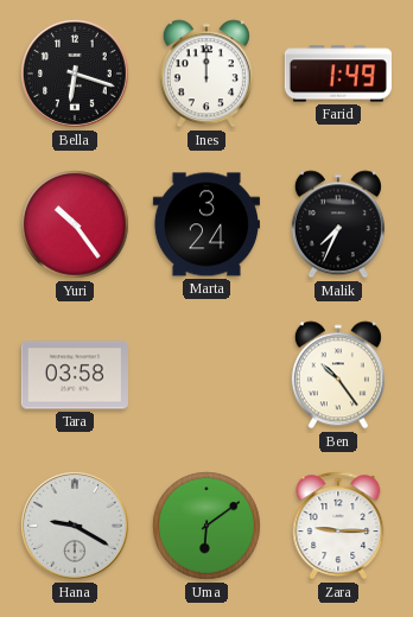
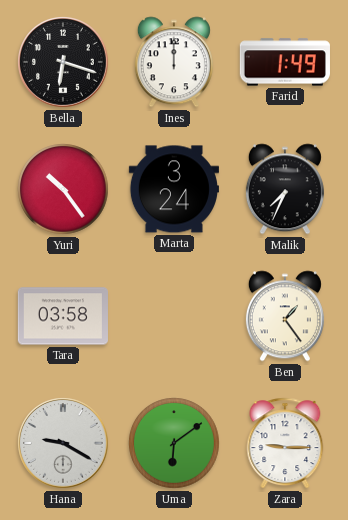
Ben: 10:24 -> 1:24
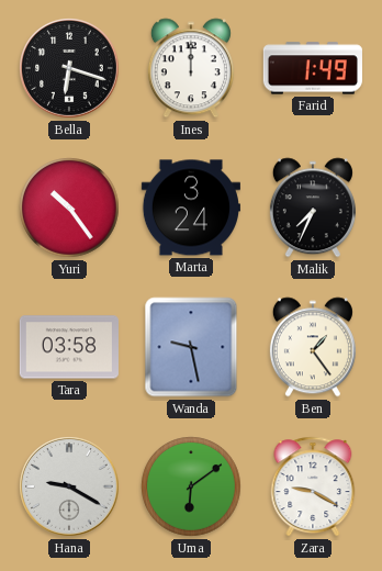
Wanda: none -> 9:28
Zara: 9:15 -> 9:20
